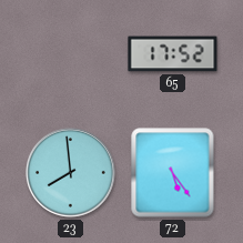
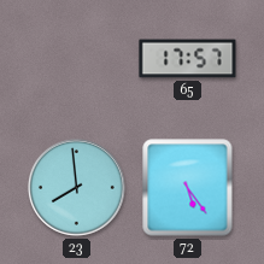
65: 17:52 -> 17:57
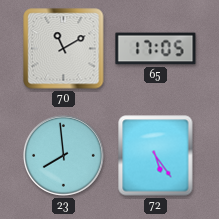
70: none -> 11:10
65: 17:57 -> 17:05
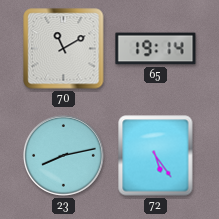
65: 17:05 -> 19:14
23: 7:59 -> 8:13
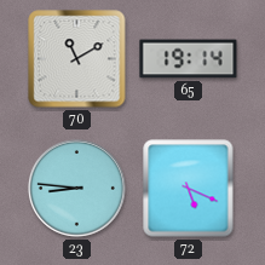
23: 8:13 -> 8:46
72: 5:24 -> 5:19
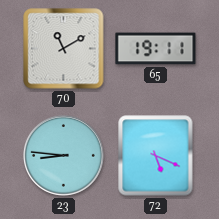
65: 19:14 -> 19:11
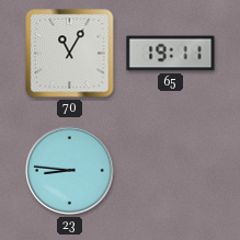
70: 11:10 -> 11:05
72: 5:19 -> none
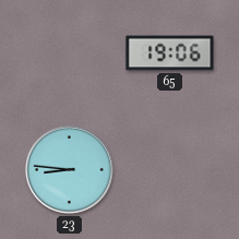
70: 11:05 -> none
65: 19:11 -> 19:06
